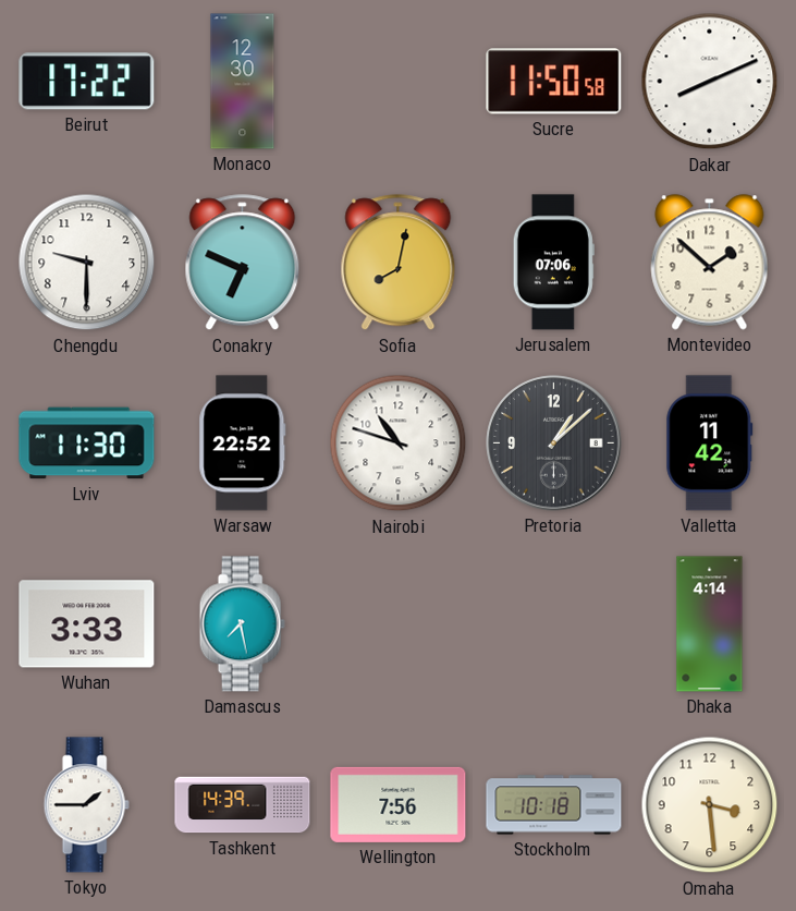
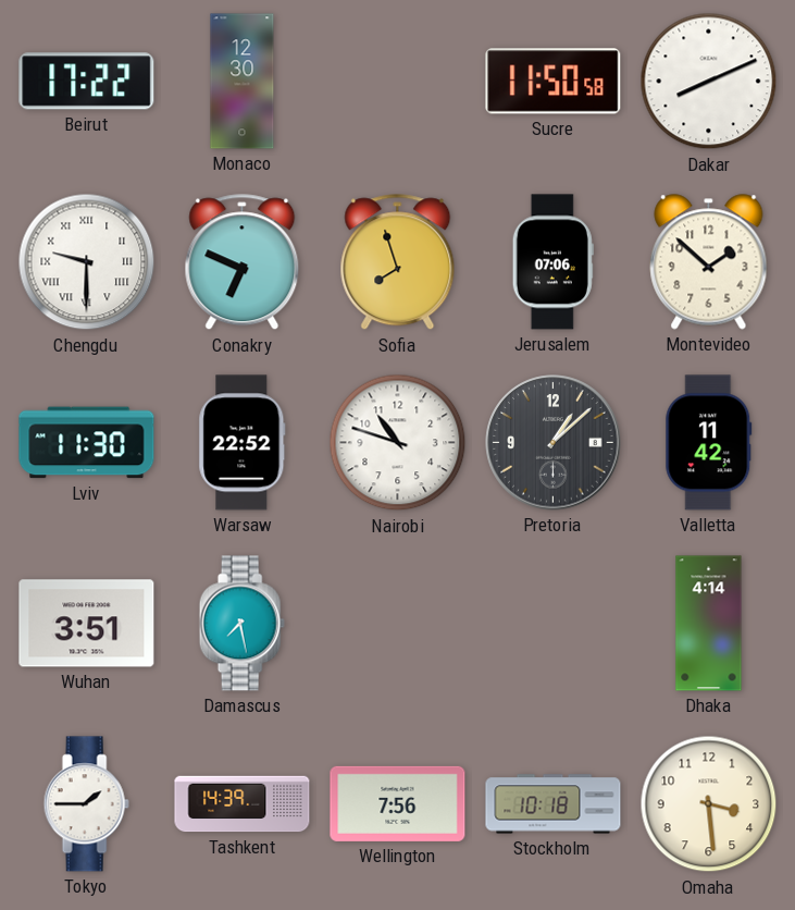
Chengdu numerals: Arabic -> Roman
Sofia: 8:02 -> 7:57
Wuhan: 3:33 -> 3:51
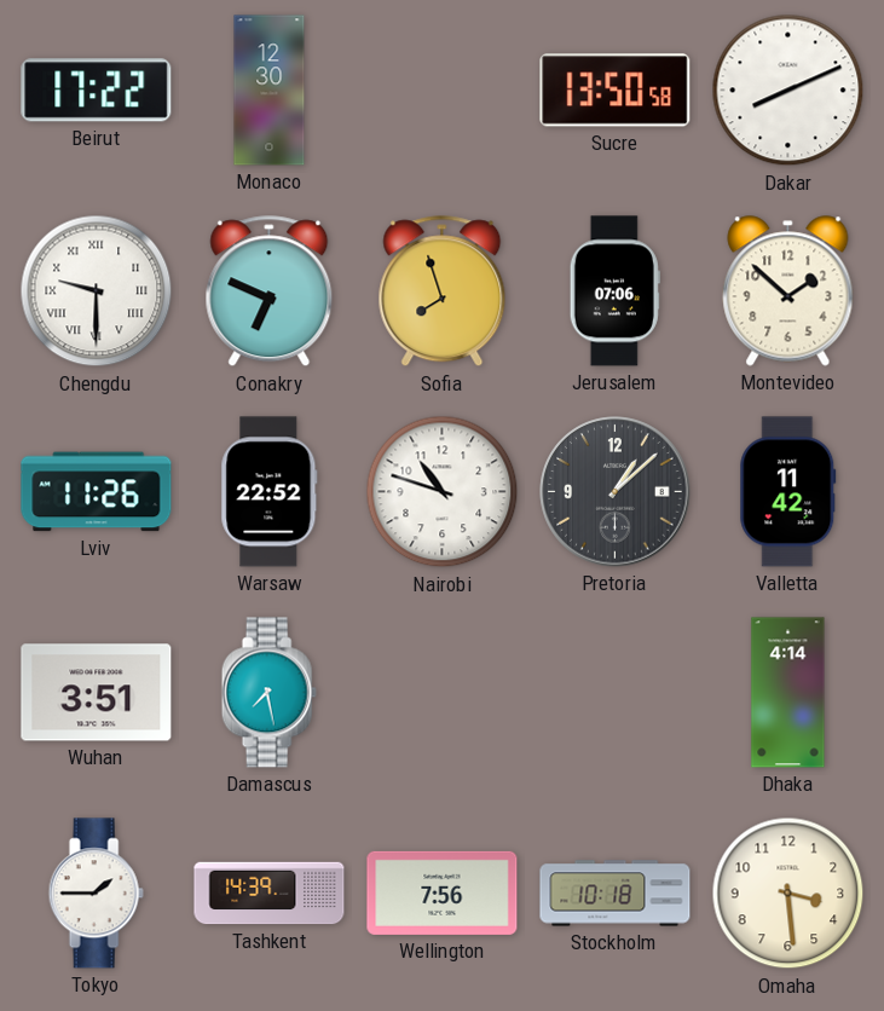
Sucre: 11:50 -> 13:50
Lviv: 11:30 -> 11:26
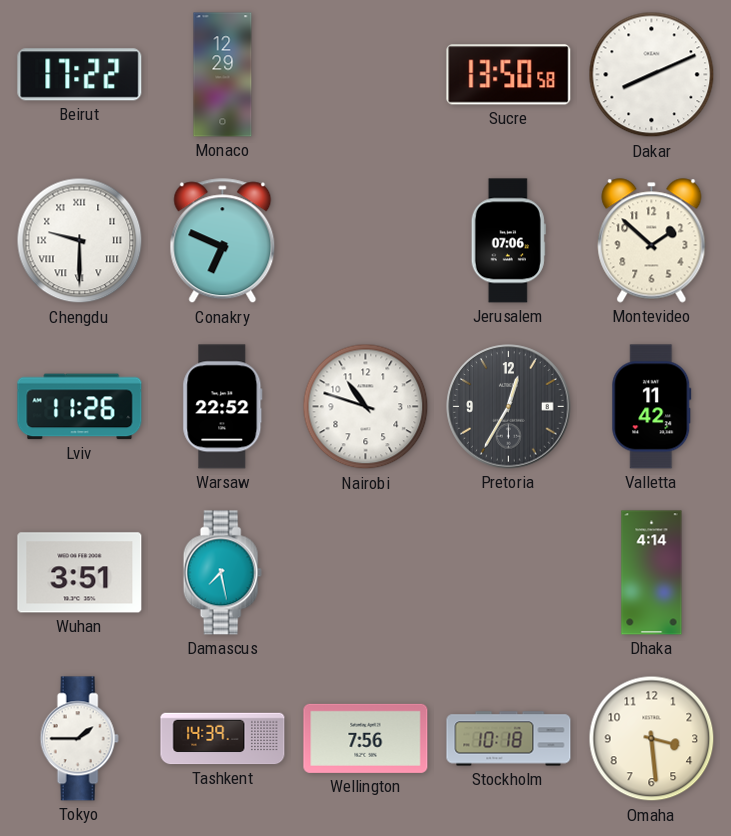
Monaco: 12:30 -> 12:29
Sofia: 7:57 -> none
Pretoria: 1:08 -> 12:35
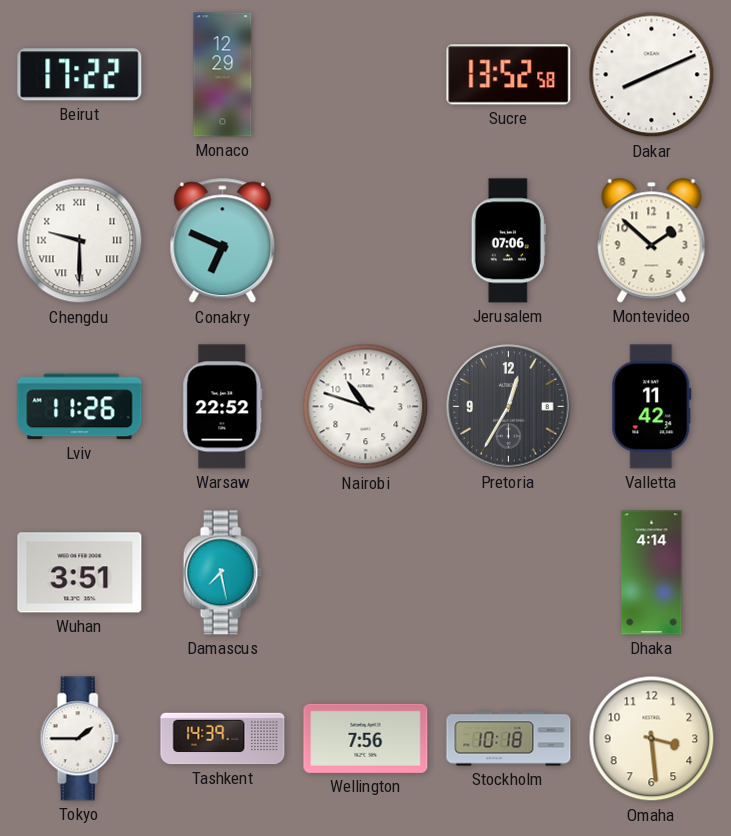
Sucre: 13:50 -> 13:52
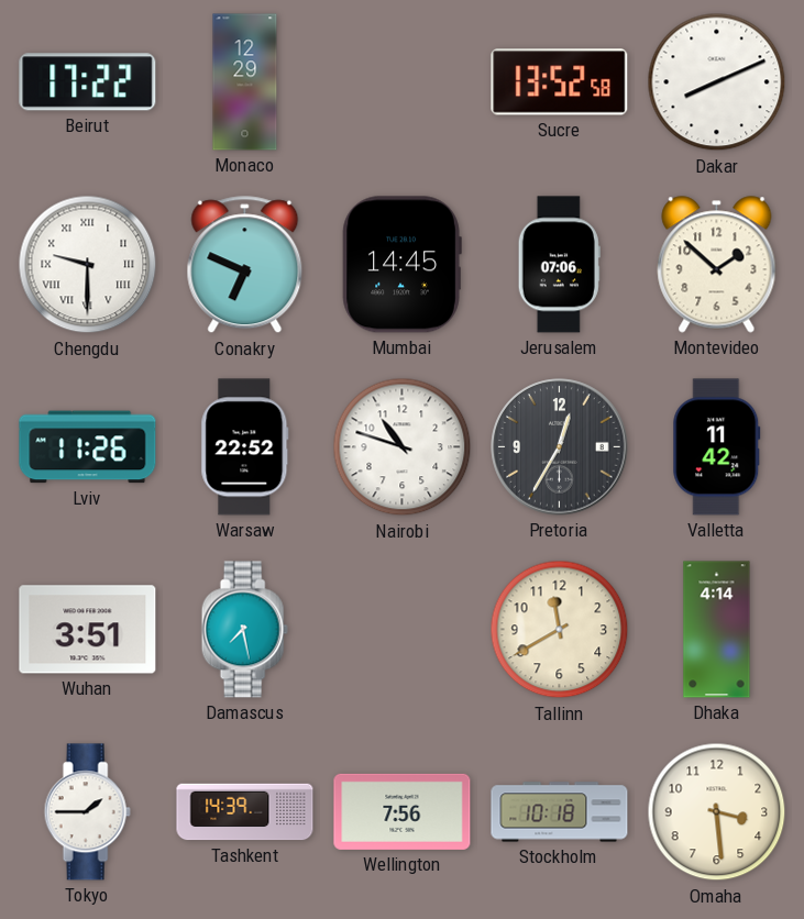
Mumbai: none -> 14:45
Tallinn: none -> 11:40
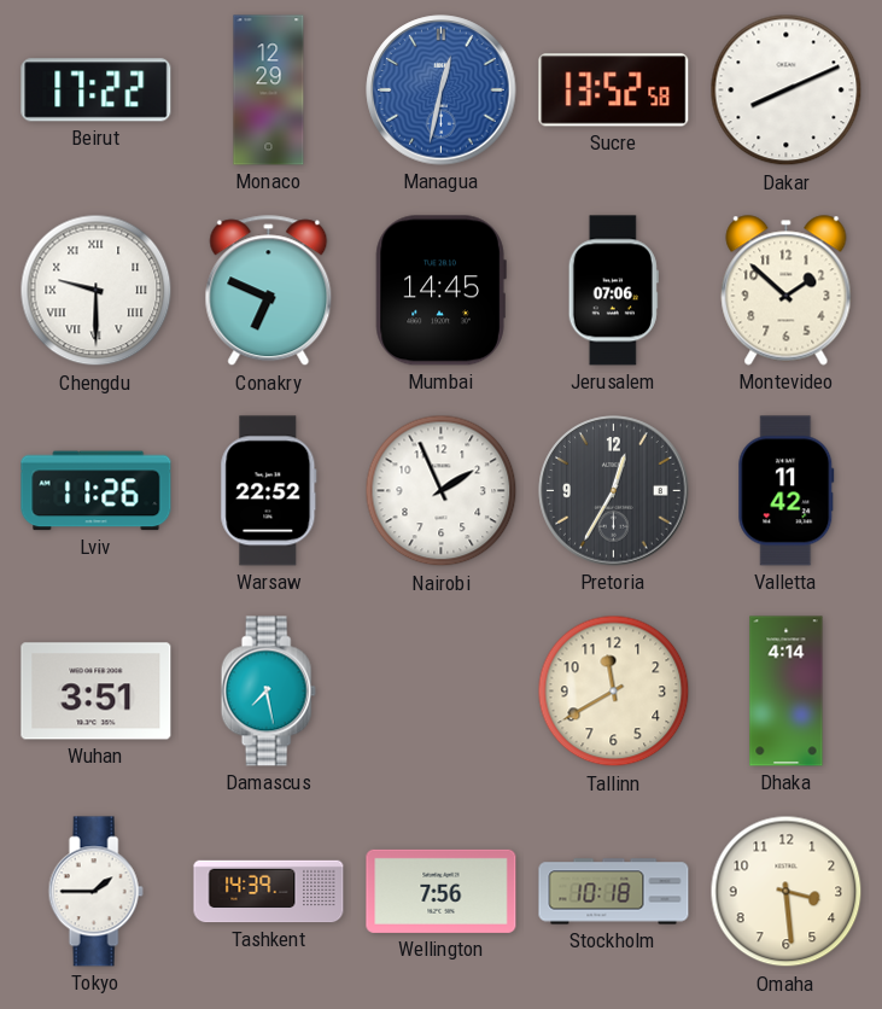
Managua: none -> 12:32
Nairobi: 10:48 -> 1:56
